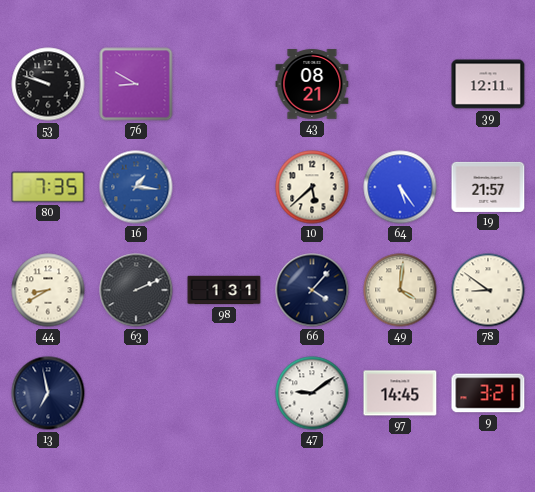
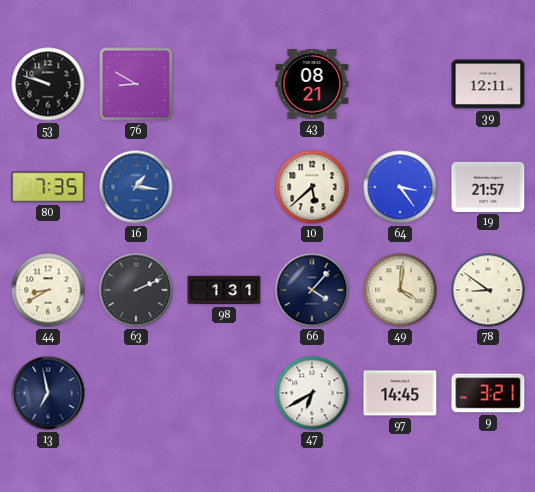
64: 5:24 -> 3:24
47: 9:09 -> 6:40
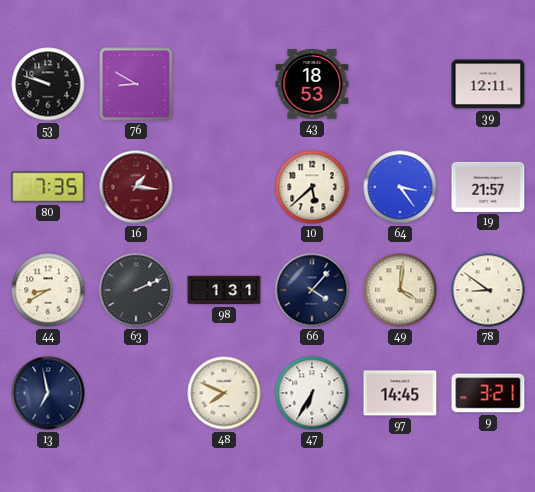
43: 08:21 -> 18:53
16 dial: blue -> burgundy
48: none -> 7:49
47: 6:40 -> 6:35
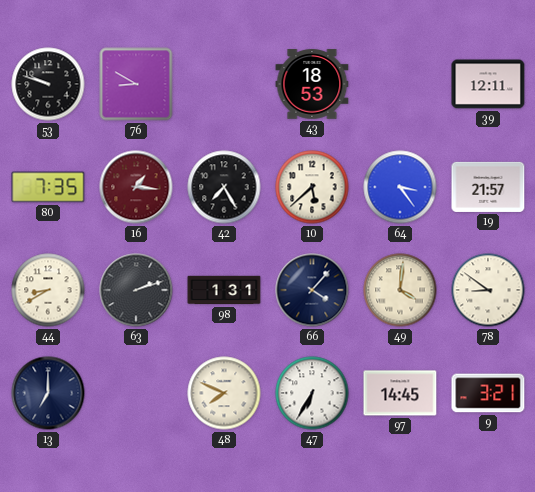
42: none -> 7:25
63: 2:11 -> 2:12
13: 6:58 -> 7:00
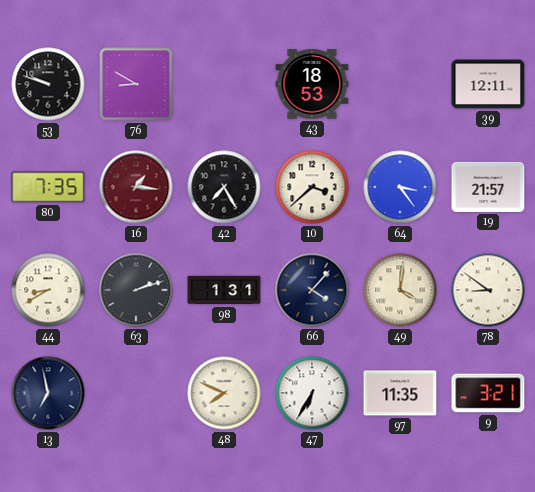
10: 5:38 -> 3:38
13: 7:00 -> 6:58
97: 14:45 -> 11:35
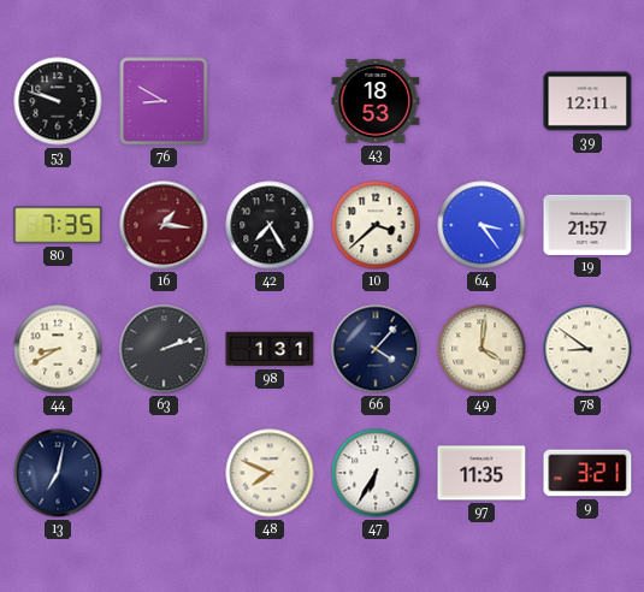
13: 6:58 -> 7:02
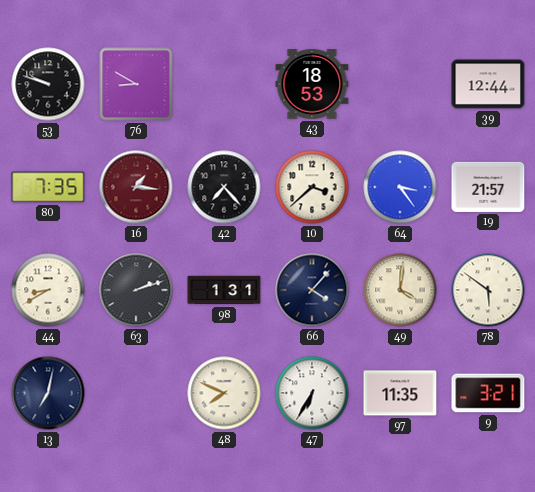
39: 12:11 -> 12:44
42: 7:25 -> 7:23
78: 8:51 -> 5:51
